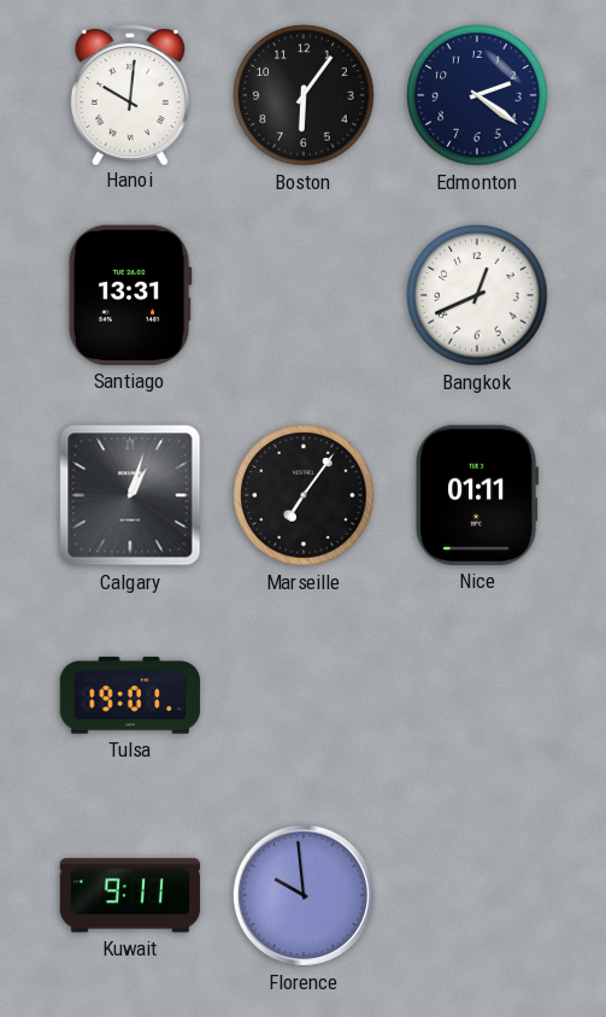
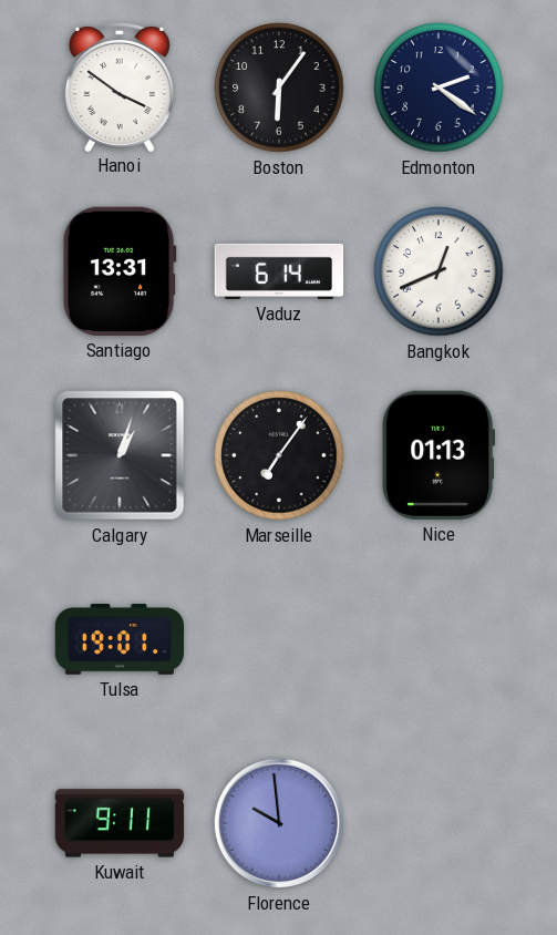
Hanoi: 10:01 -> 3:51
Vaduz: none -> 6:14
Nice: 01:11 -> 01:13
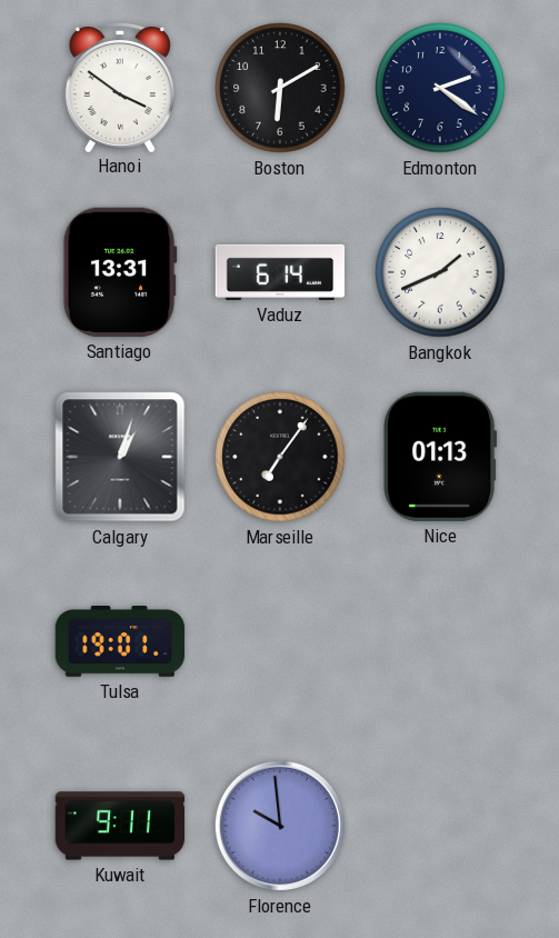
Boston: 6:06 -> 6:10
Bangkok: 12:41 -> 1:41
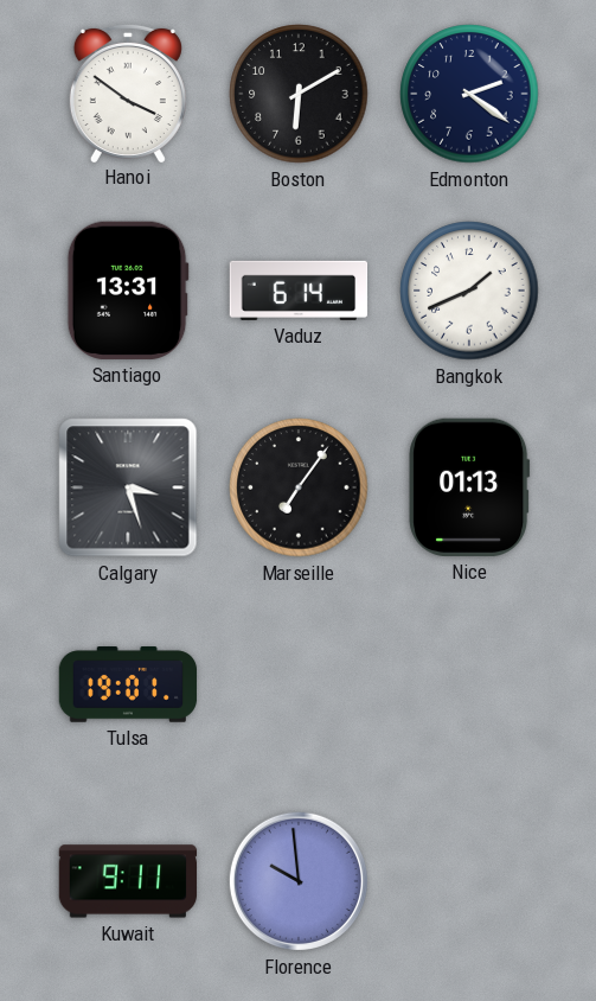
Calgary: 1:03 -> 3:27
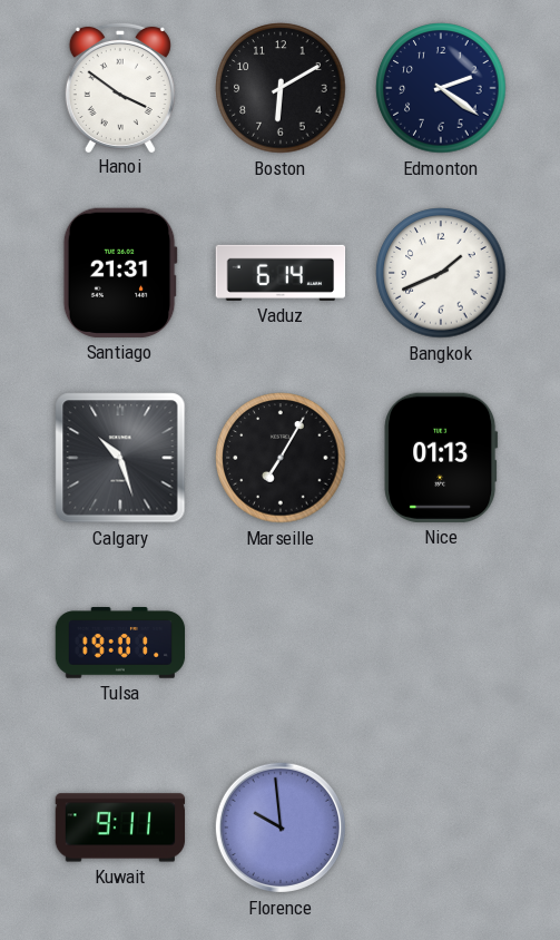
Santiago: 13:31 -> 21:31
Calgary: 3:27 -> 10:27
Marseille: 7:06 -> 7:05
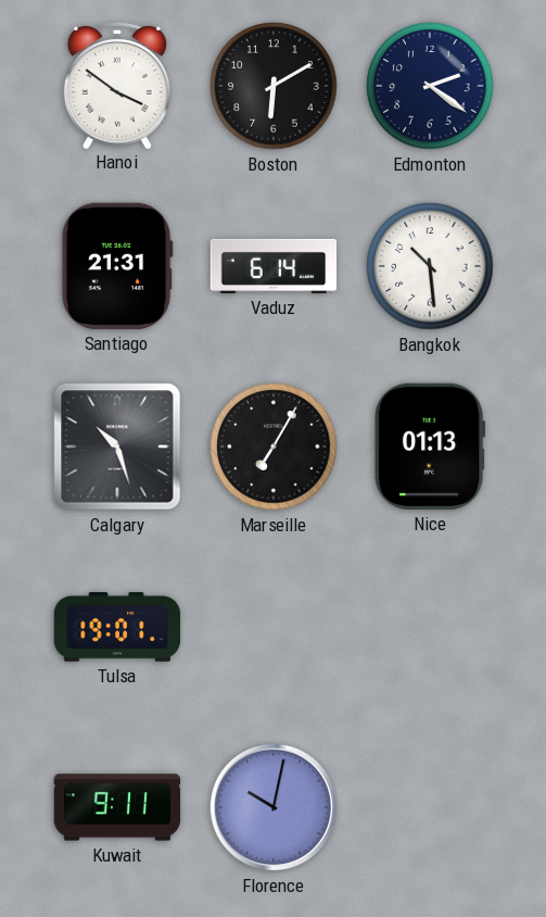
Bangkok: 1:41 -> 10:29
Florence: 9:59 -> 10:02
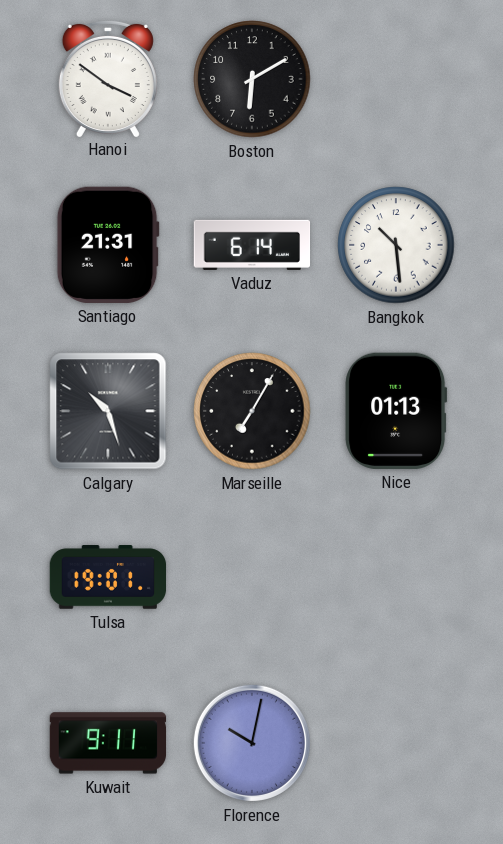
Edmonton: 2:21 -> none
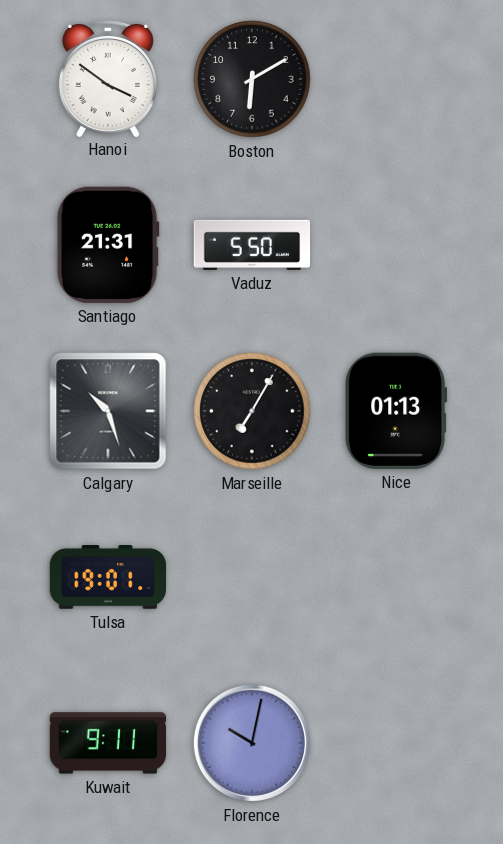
Vaduz: 6:14 -> 5:50
Bangkok: 10:29 -> none
